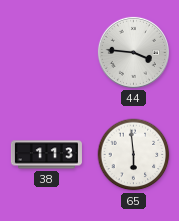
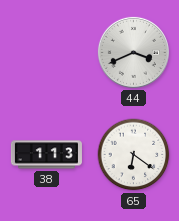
44: 3:46 -> 3:41
65: 5:59 -> 6:21
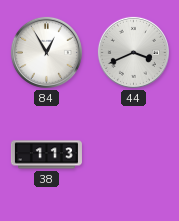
84: none -> 12:55
65: 6:21 -> none
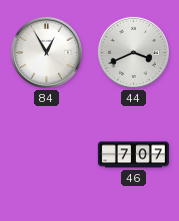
38: 1:13 -> none
46: none -> 7:07
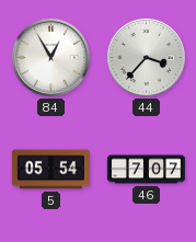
44: 3:41 -> 3:37
5: none -> 05:54
